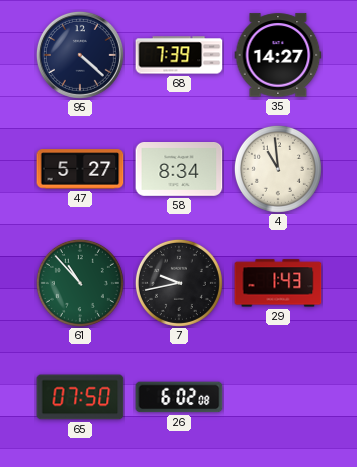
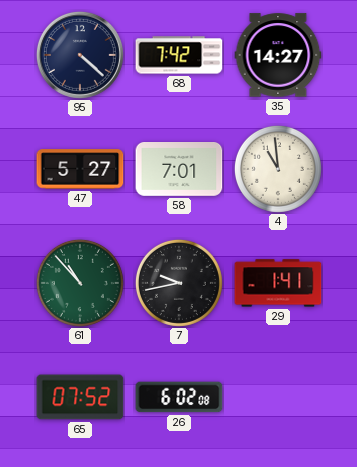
68: 7:39 -> 7:42
58: 8:34 -> 7:01
29: 1:43 -> 1:41
65: 07:50 -> 07:52
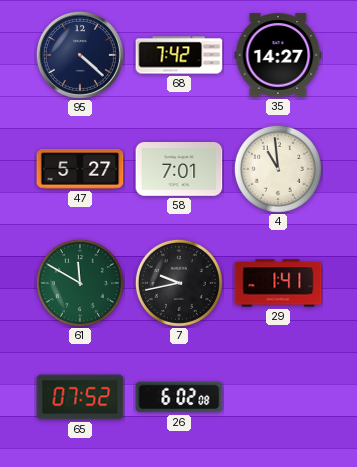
61: 10:53 -> 11:50
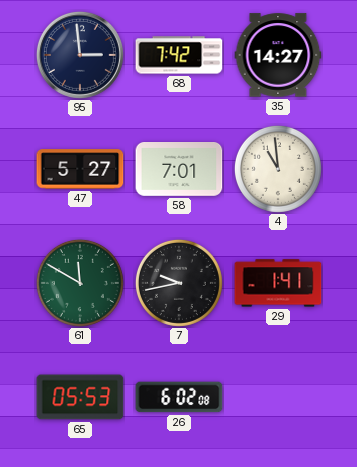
95: 4:22 -> 2:59
65: 07:52 -> 05:53
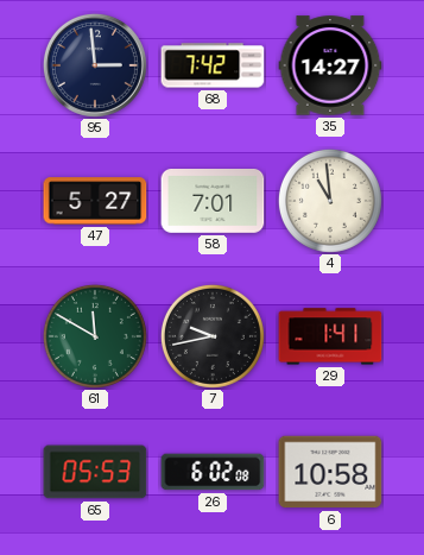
6: none -> 10:58
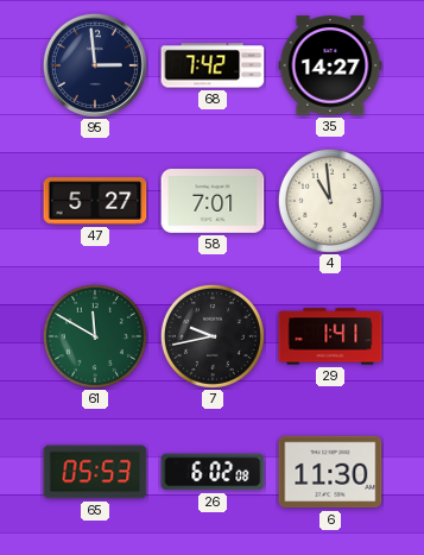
6: 10:58 -> 11:30
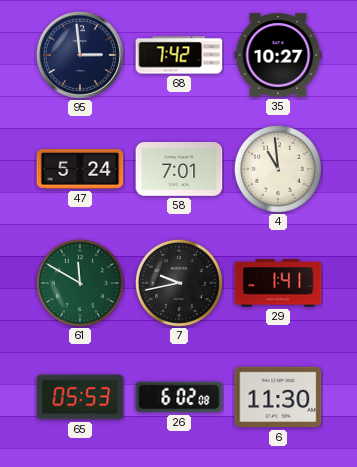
35: 14:27 -> 10:27
47: 5:27 -> 5:24
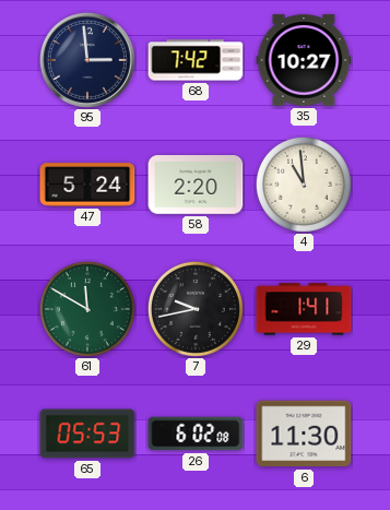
58: 7:01 -> 2:20
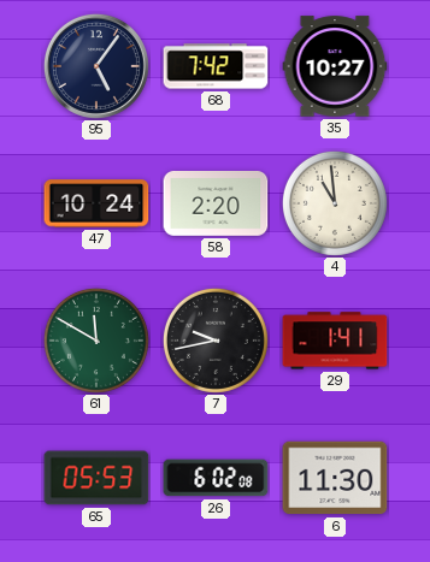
95: 2:59 -> 5:06
47: 5:24 -> 10:24
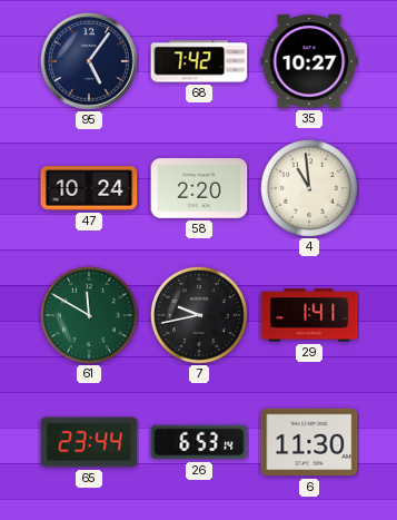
65: 05:53 -> 23:44
26: 6:02 -> 6:53
